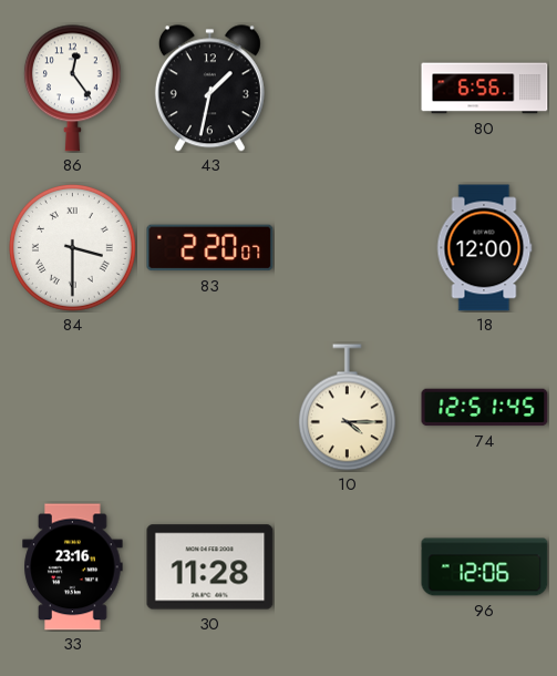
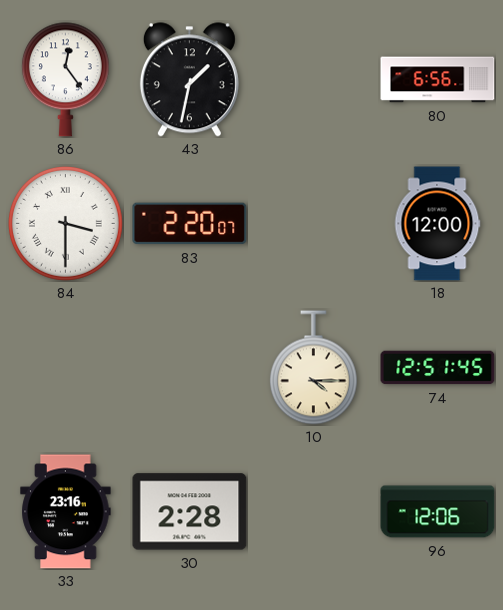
30: 11:28 -> 2:28
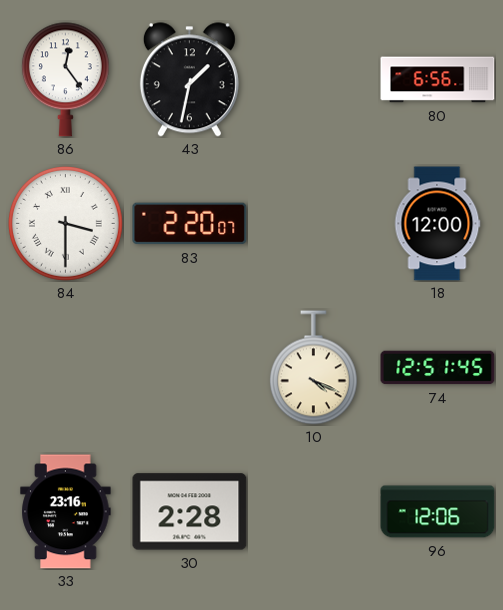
10: 4:15 -> 4:19
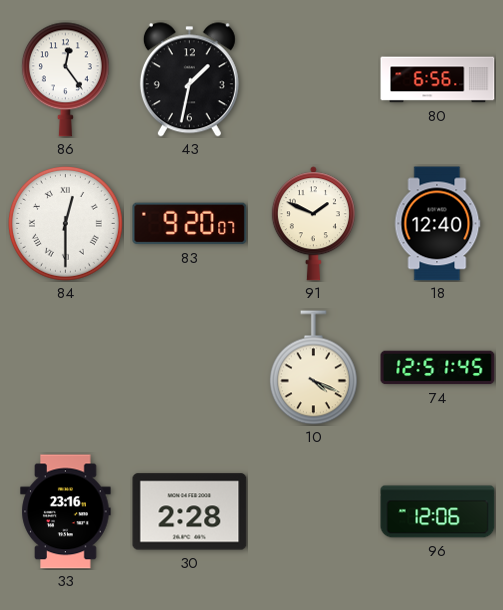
84: 3:30 -> 12:30
83: 2:20 -> 9:20
91: none -> 1:49
18: 12:00 -> 12:40
